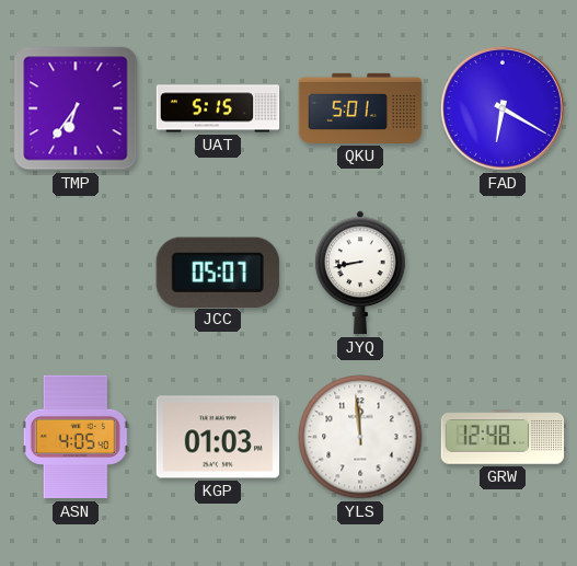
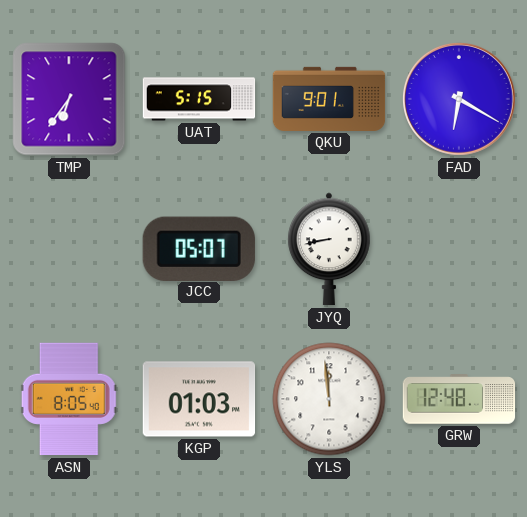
QKU: 5:01 -> 9:01
ASN: 4:05 -> 8:05
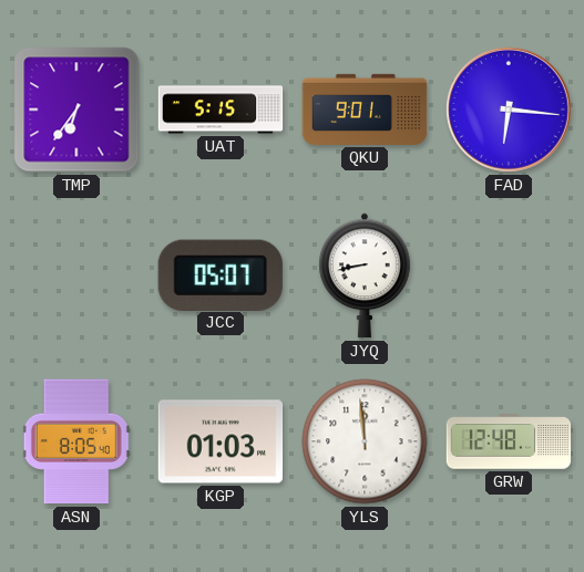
FAD: 6:20 -> 6:16
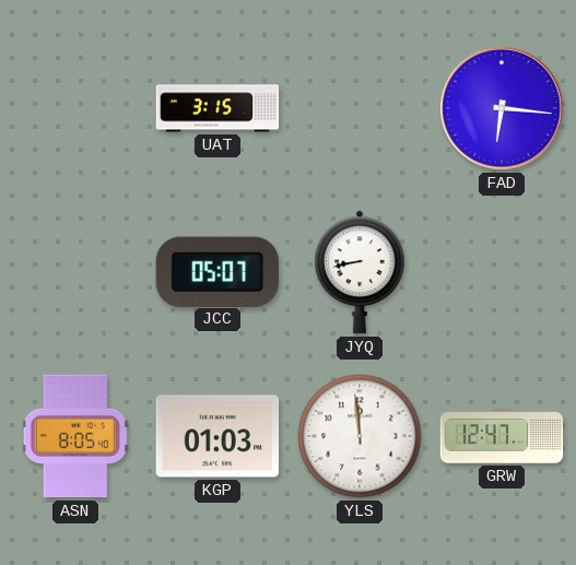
TMP: 6:36 -> none
UAT: 5:15 -> 3:15
QKU: 9:01 -> none
GRW: 12:48 -> 12:47
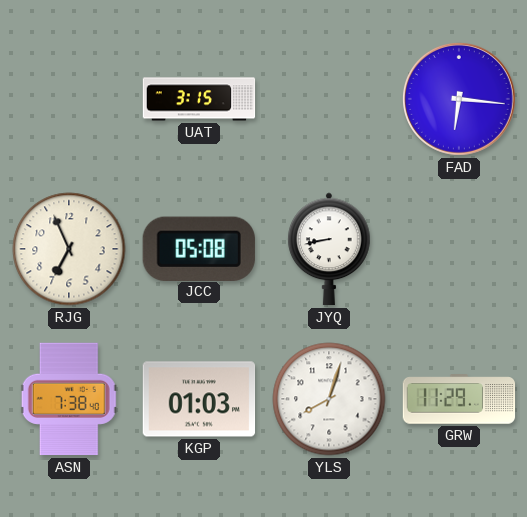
RJG: none -> 6:56
JCC: 05:07 -> 05:08
ASN: 8:05 -> 7:38
YLS: 11:59 -> 8:03
GRW: 12:47 -> 11:29
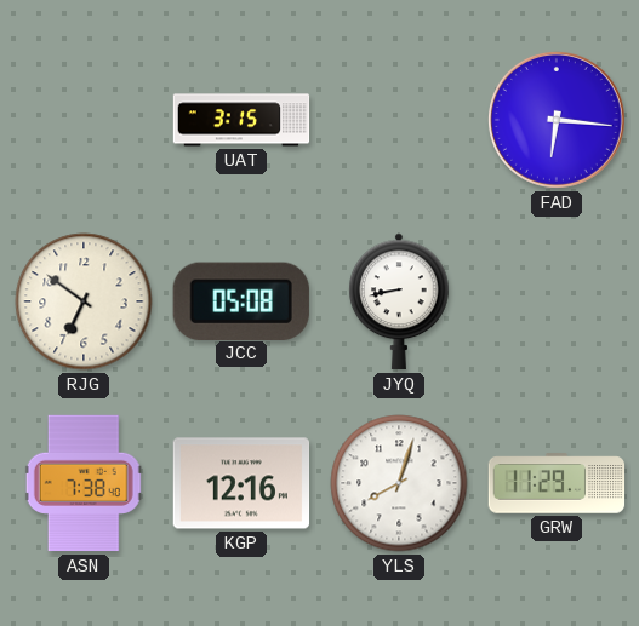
RJG: 6:56 -> 6:51
KGP: 01:03 -> 12:16
